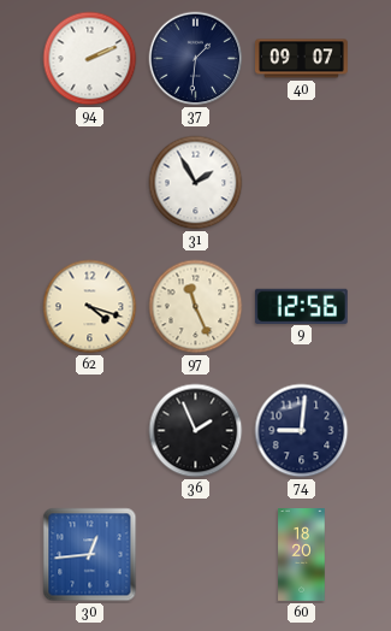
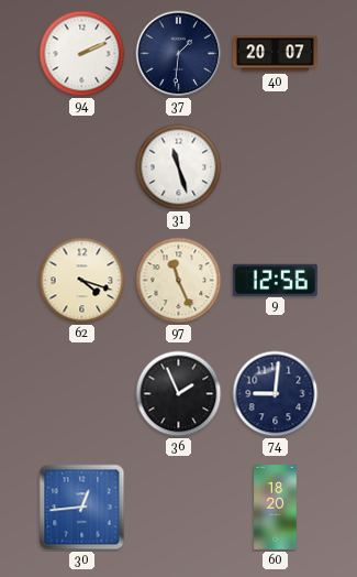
40: 09:07 -> 20:07
31: 1:55 -> 11:27
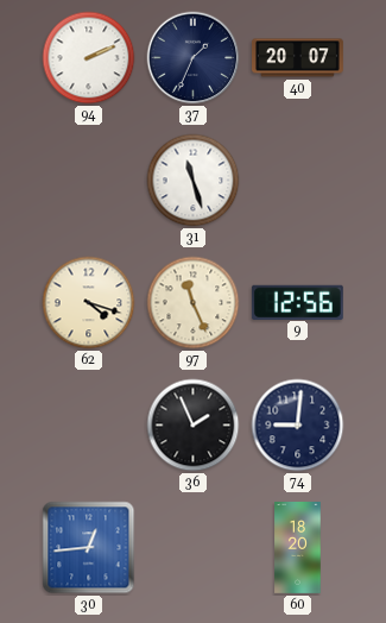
37: 1:31 -> 1:34
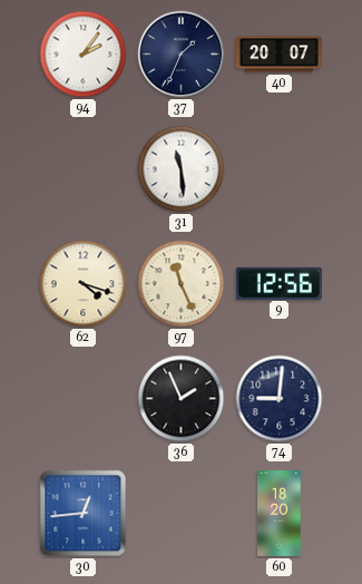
94: 2:11 -> 2:06
31: 11:27 -> 11:29
